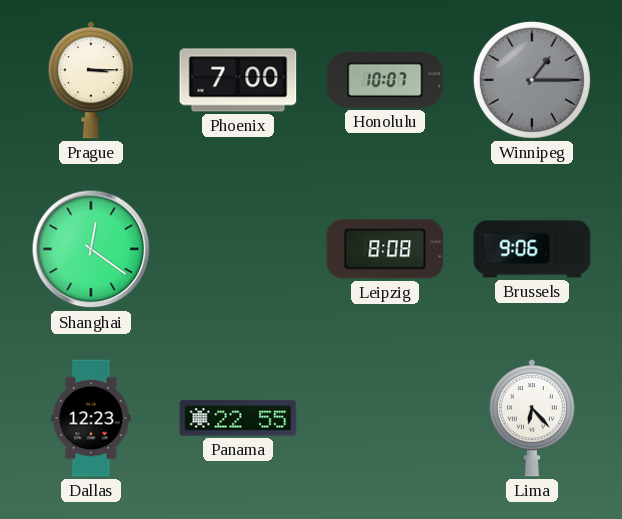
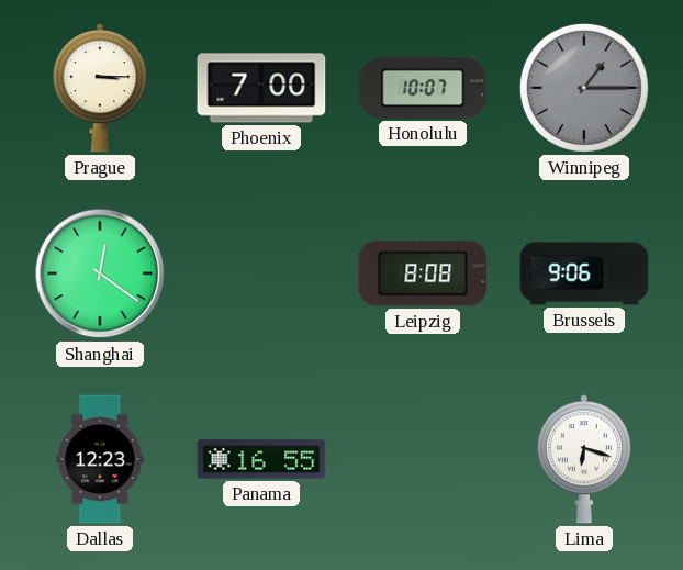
Panama: 22:55 -> 16:55
Lima: 6:23 -> 6:18
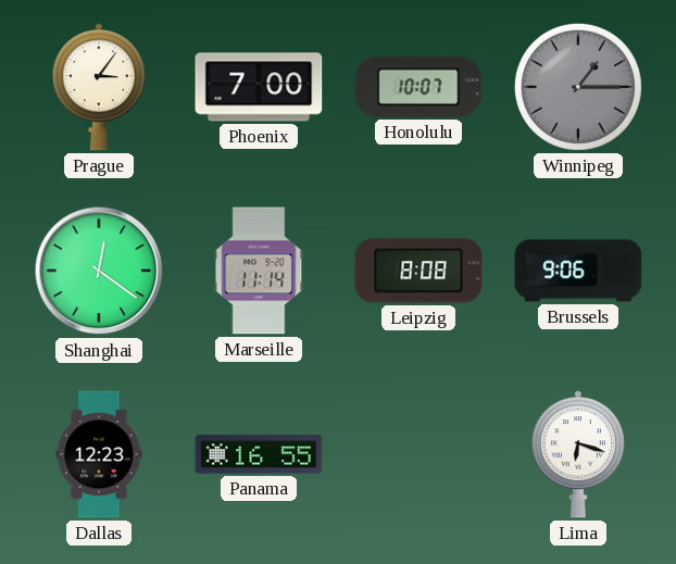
Prague: 3:15 -> 3:06
Marseille: none -> 11:14
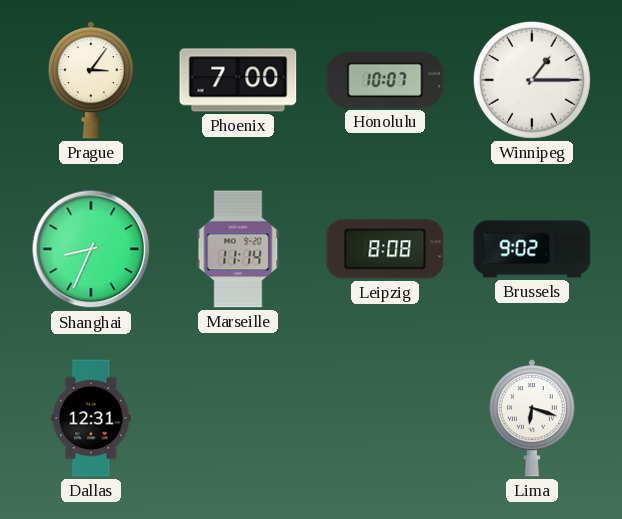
Winnipeg dial: grey -> white
Shanghai: 12:21 -> 8:34
Brussels: 9:06 -> 9:02
Dallas: 12:23 -> 12:31
Panama: 16:55 -> none
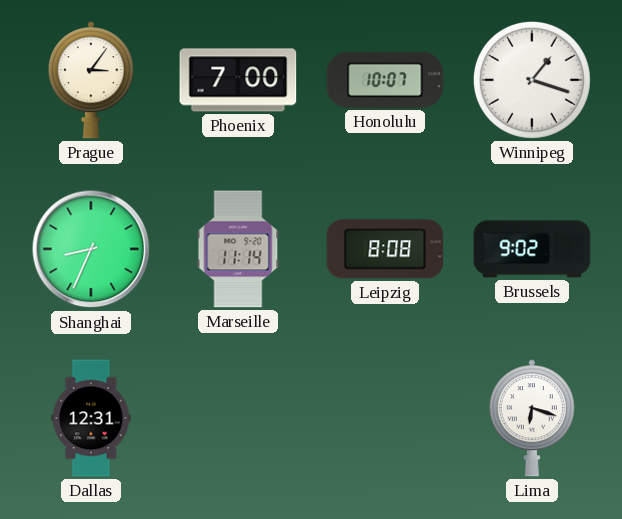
Winnipeg: 1:15 -> 1:18
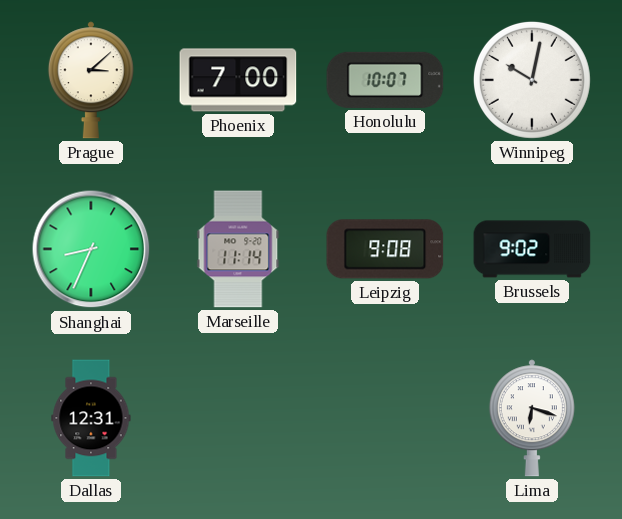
Prague: 3:06 -> 3:08
Winnipeg: 1:18 -> 10:02
Leipzig: 8:08 -> 9:08
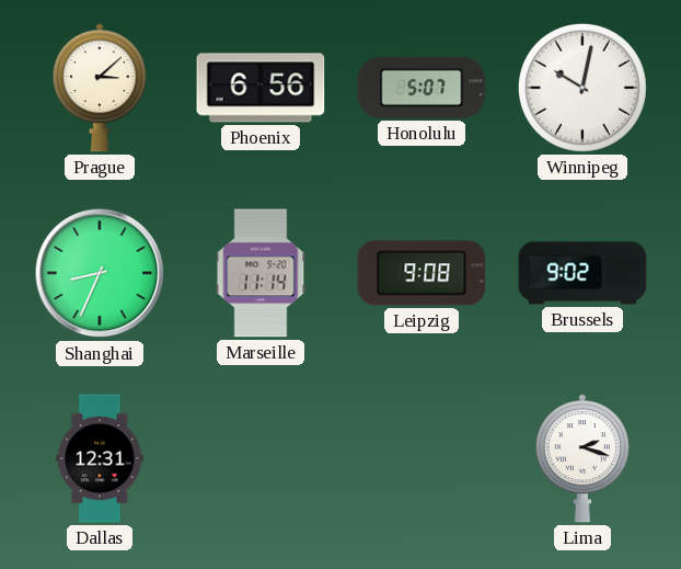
Phoenix: 7:00 -> 6:56
Honolulu: 10:07 -> 5:07
Lima: 6:18 -> 2:18
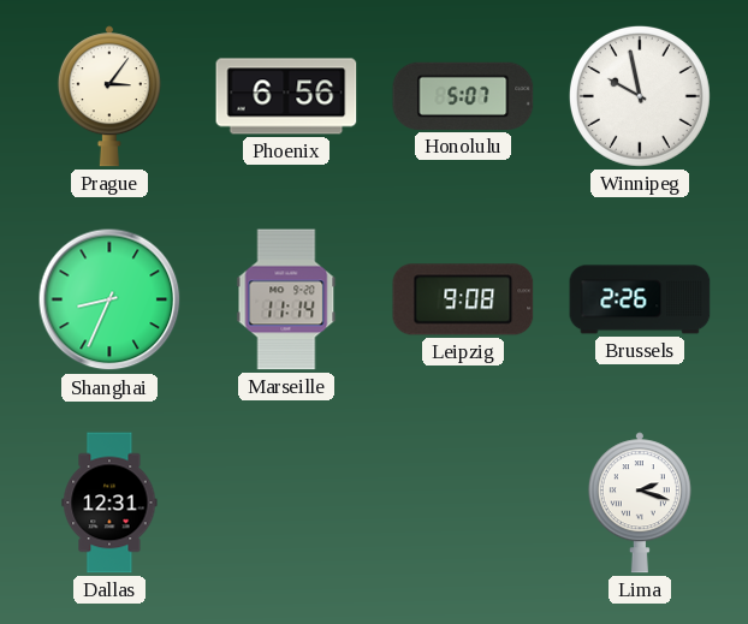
Prague: 3:08 -> 3:06
Winnipeg: 10:02 -> 9:58
Brussels: 9:02 -> 2:26
